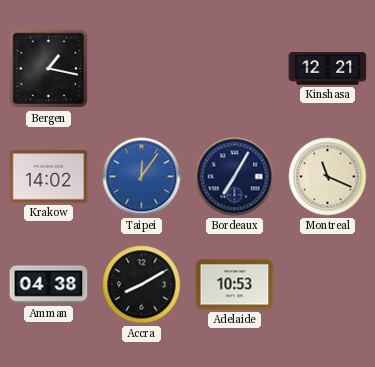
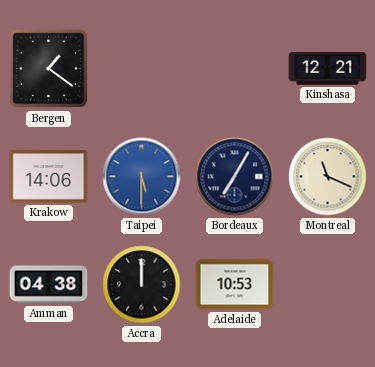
Bergen: 1:17 -> 1:21
Krakow: 14:02 -> 14:06
Taipei: 12:06 -> 5:30
Accra: 8:10 -> 12:00
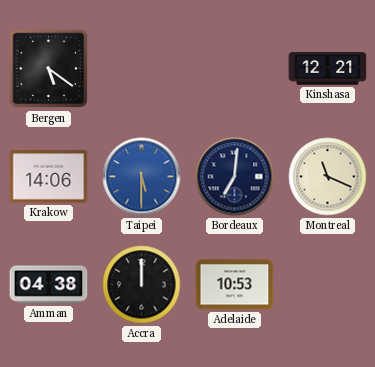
Bergen: 1:21 -> 5:21
Bordeaux: 7:05 -> 7:01
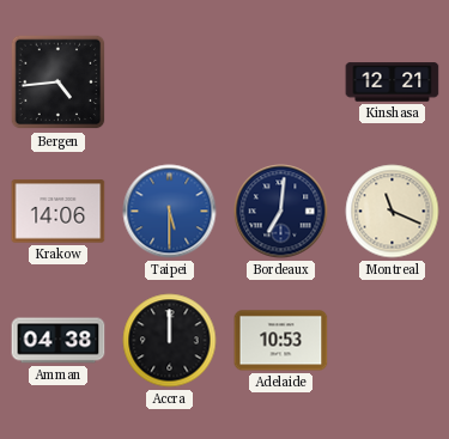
Bergen: 5:21 -> 4:44
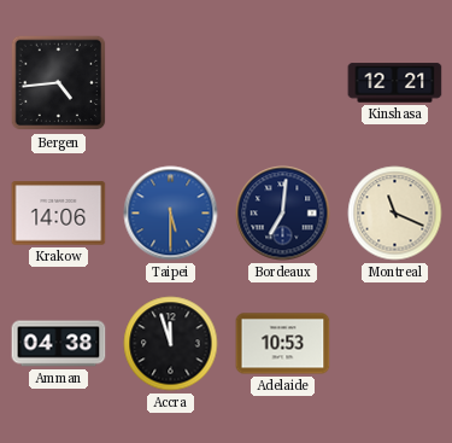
Accra: 12:00 -> 11:57
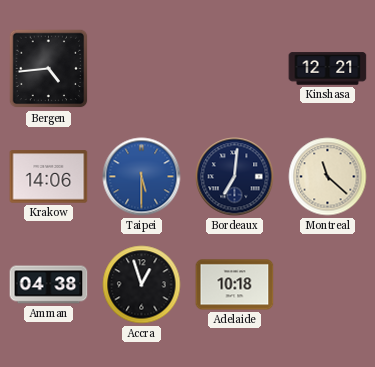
Montreal: 11:19 -> 11:22
Accra: 11:57 -> 12:57
Adelaide: 10:53 -> 10:18
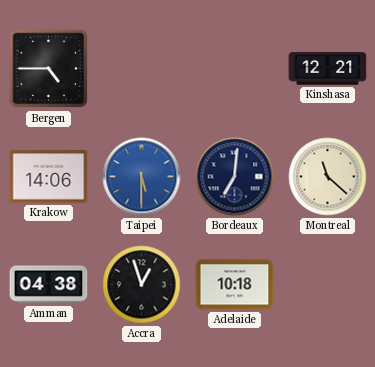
Bergen: 4:44 -> 4:45
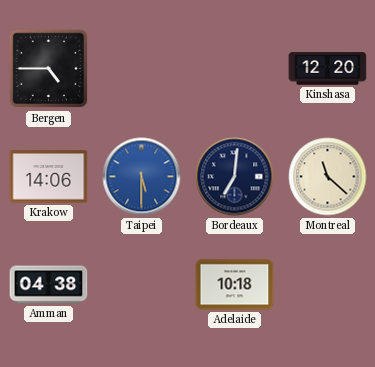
Kinshasa: 12:21 -> 12:20
Accra: 12:57 -> none
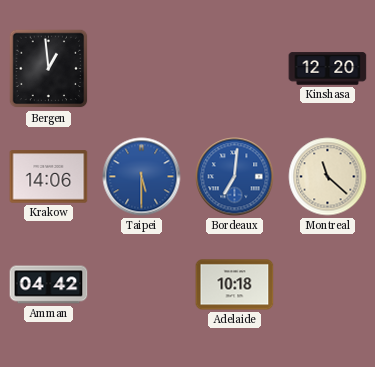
Bergen: 4:45 -> 12:59
Bordeaux dial: navy -> blue
Amman: 04:38 -> 04:42
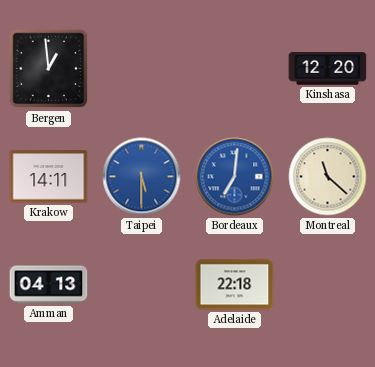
Krakow: 14:06 -> 14:11
Amman: 04:42 -> 04:13
Adelaide: 10:18 -> 22:18
